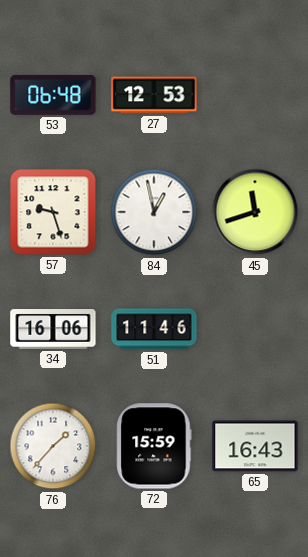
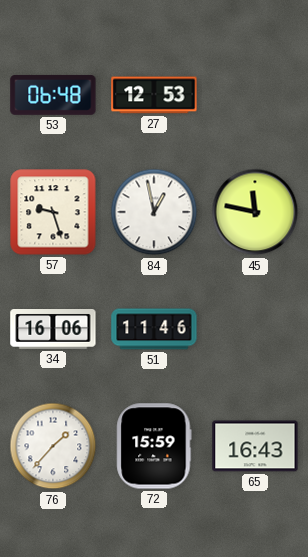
45: 11:42 -> 11:47
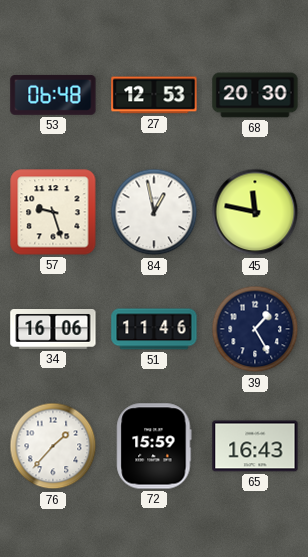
68: none -> 20:30
39: none -> 1:25
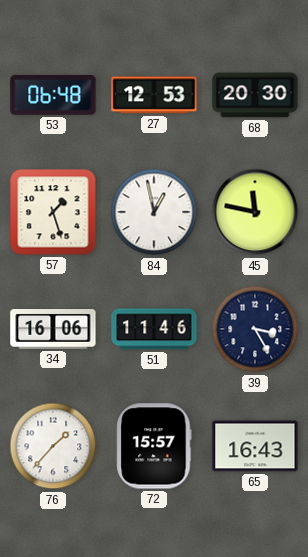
57: 9:27 -> 1:27
39: 1:25 -> 3:25
72: 15:59 -> 15:57
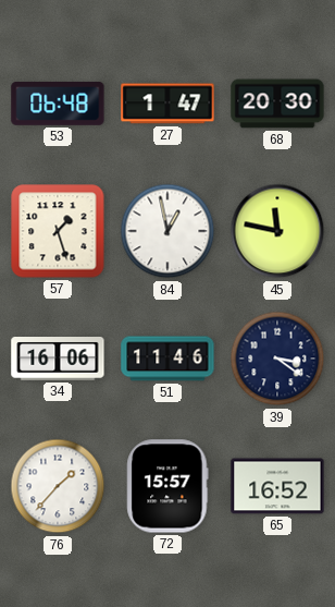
27: 12:53 -> 1:47
39: 3:25 -> 3:21
65: 16:43 -> 16:52
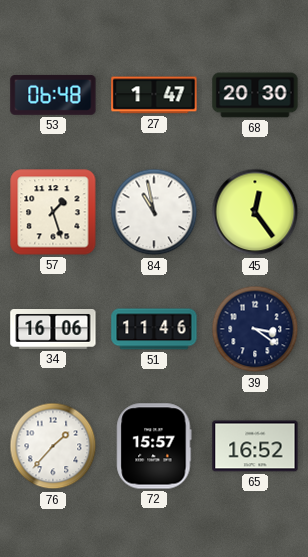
84: 12:58 -> 10:58
45: 11:47 -> 12:24
